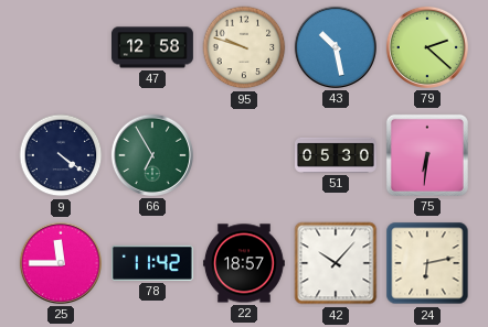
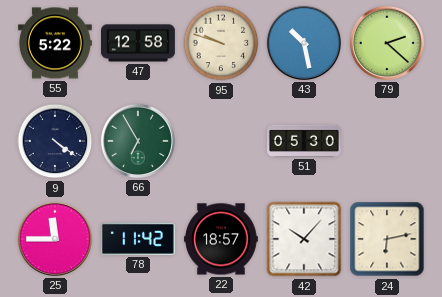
55: none -> 5:22
75: 6:31 -> none
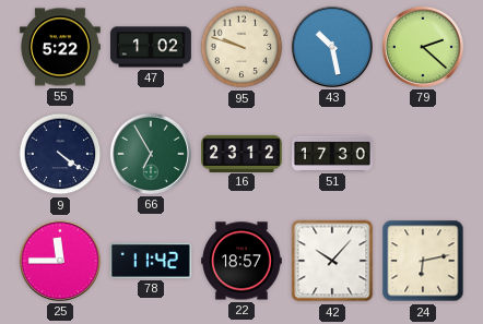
47: 12:58 -> 1:02
16: none -> 23:12
51: 05:30 -> 17:30
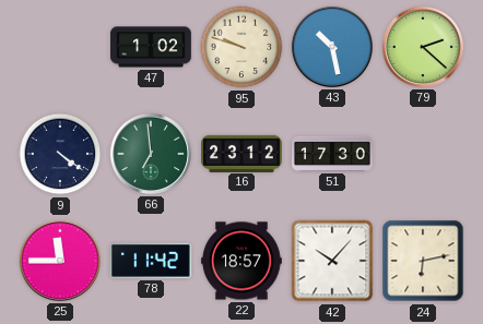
55: 5:22 -> none
66: 6:55 -> 6:59
